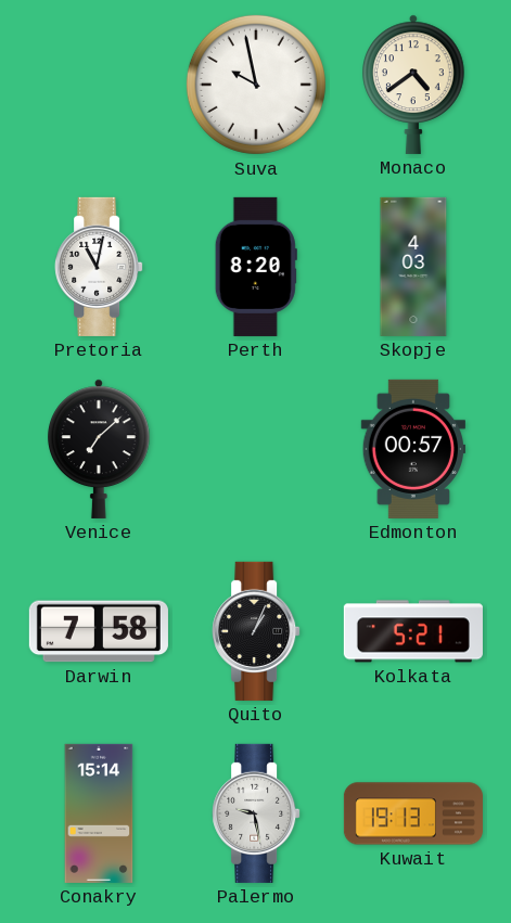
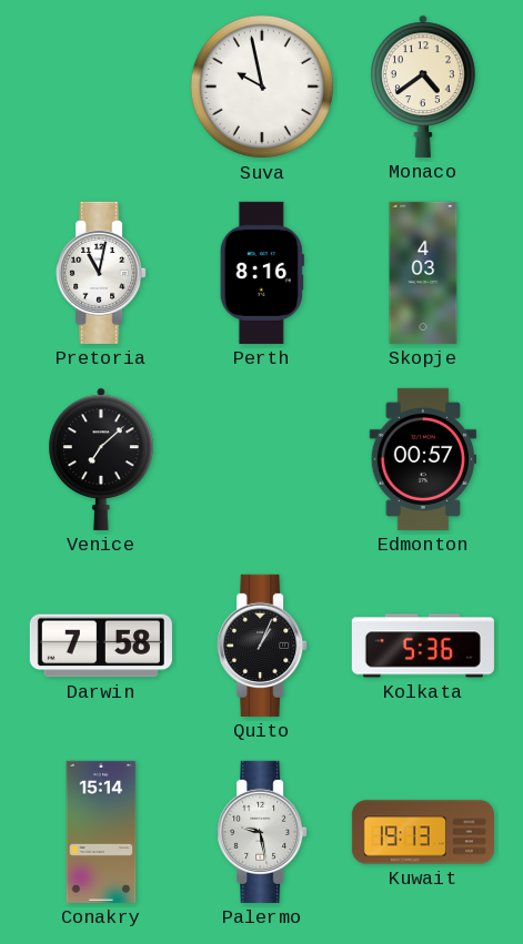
Perth: 8:20 -> 8:16
Kolkata: 5:21 -> 5:36
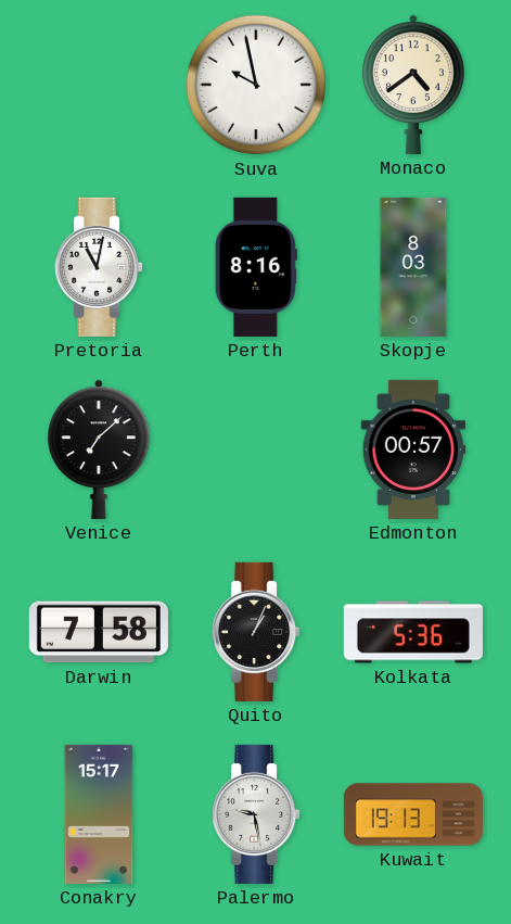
Skopje: 4:03 -> 8:03
Conakry: 15:14 -> 15:17
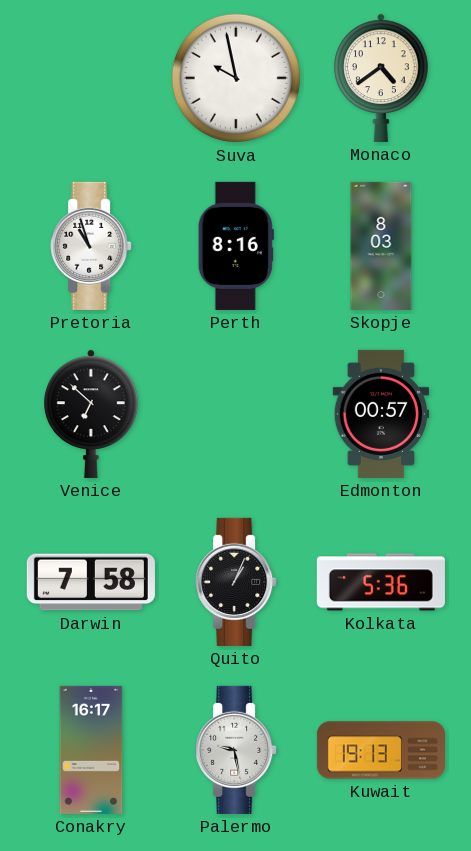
Pretoria: 11:02 -> 10:57
Venice: 7:08 -> 6:52
Conakry: 15:17 -> 16:17
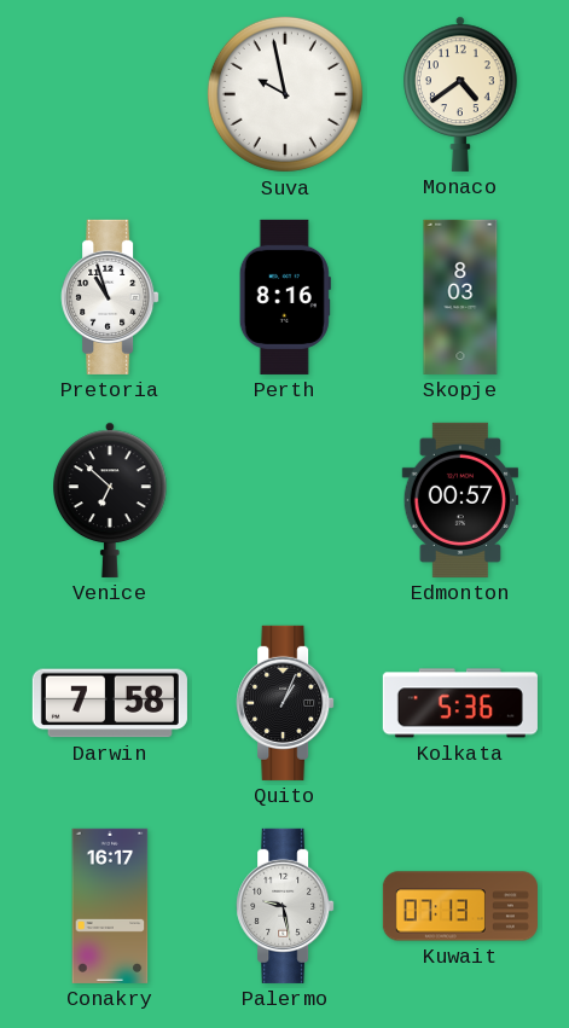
Kuwait: 19:13 -> 07:13
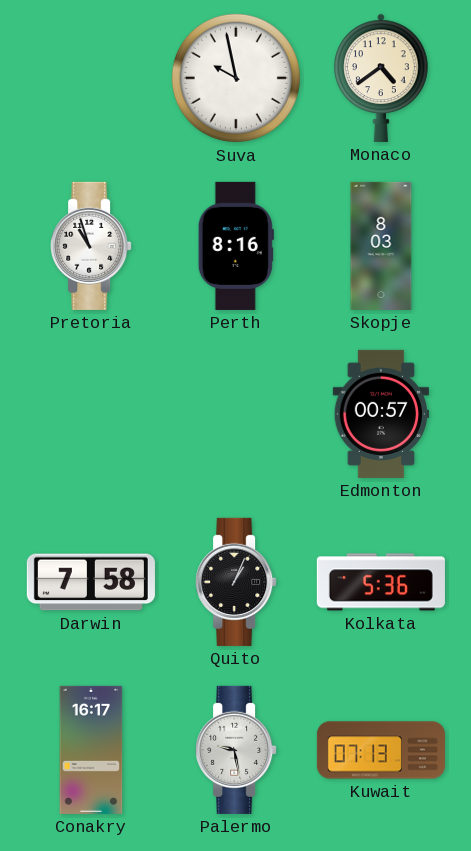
Venice: 6:52 -> none
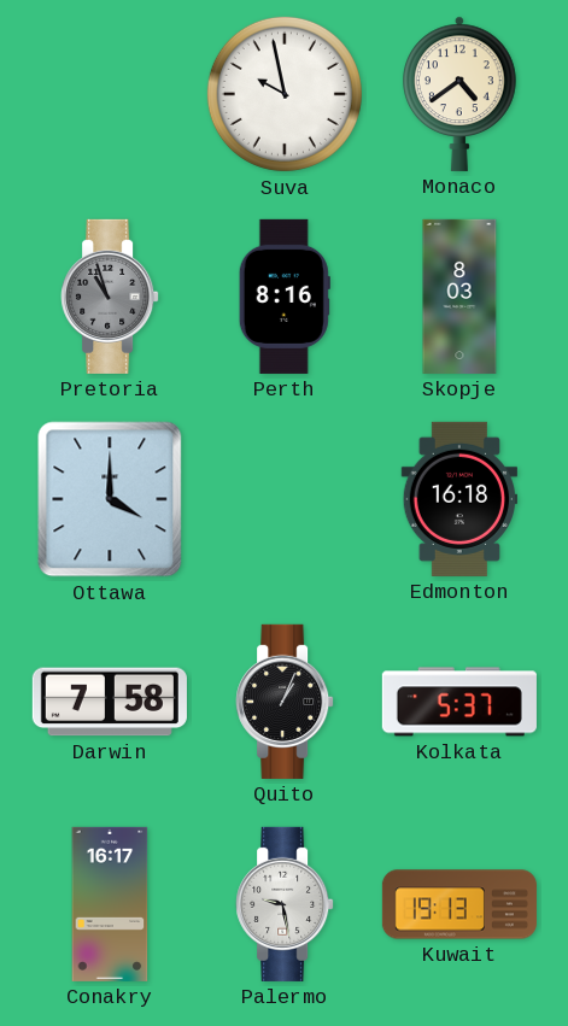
Pretoria dial: white -> grey
Ottawa: none -> 4:00
Edmonton: 00:57 -> 16:18
Kolkata: 5:36 -> 5:37
Kuwait: 07:13 -> 19:13
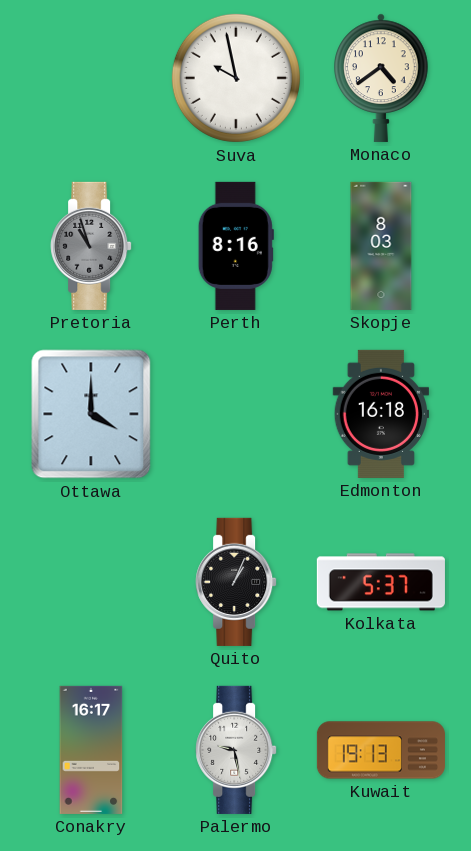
Darwin: 7:58 -> none
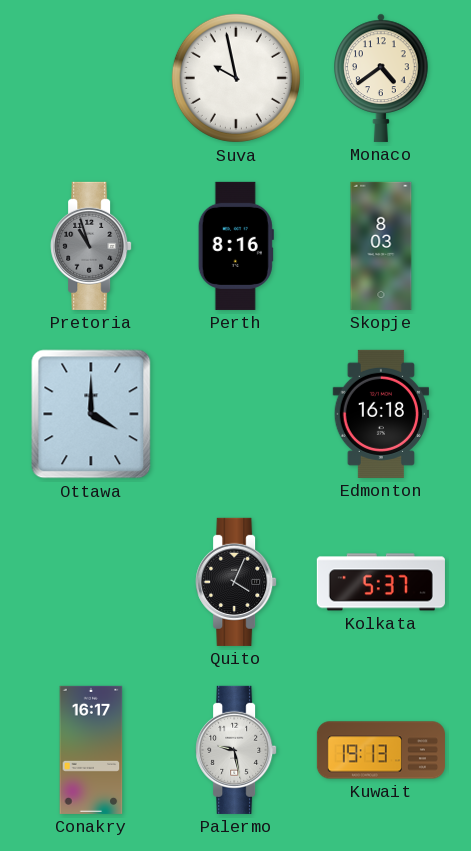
Quito: 1:04 -> 4:04
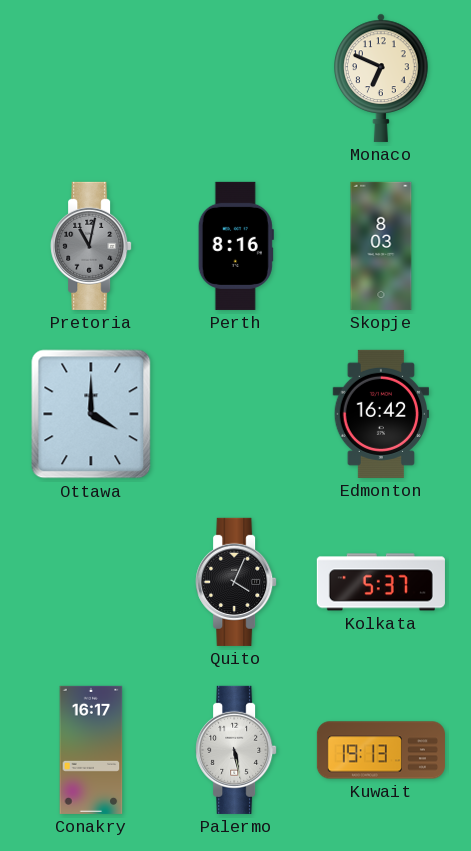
Suva: 9:58 -> none
Monaco: 4:39 -> 6:49
Pretoria: 10:57 -> 11:02
Edmonton: 16:18 -> 16:42
Palermo: 9:28 -> 5:28
